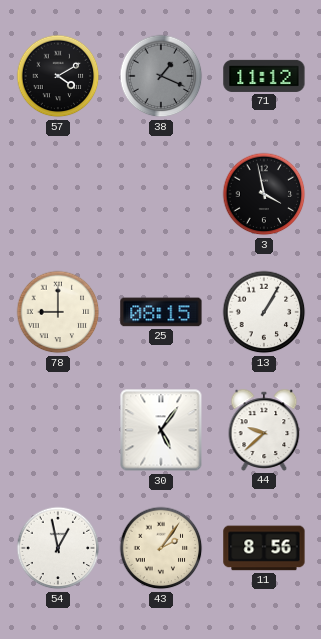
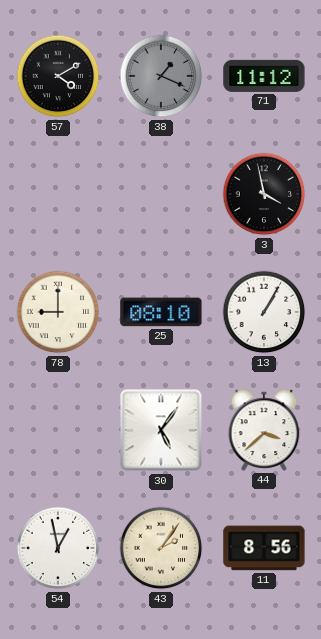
25: 08:15 -> 08:10
44: 9:38 -> 3:38
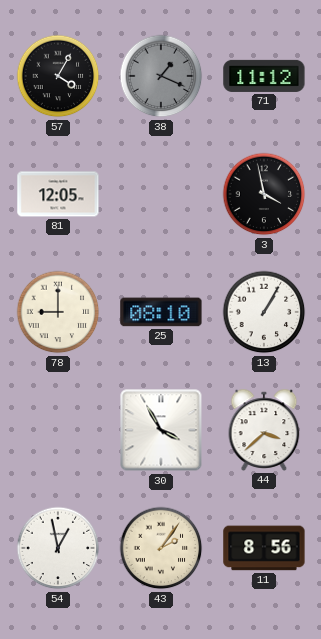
57: 4:10 -> 4:05
81: none -> 12:05
30: 5:06 -> 3:55
